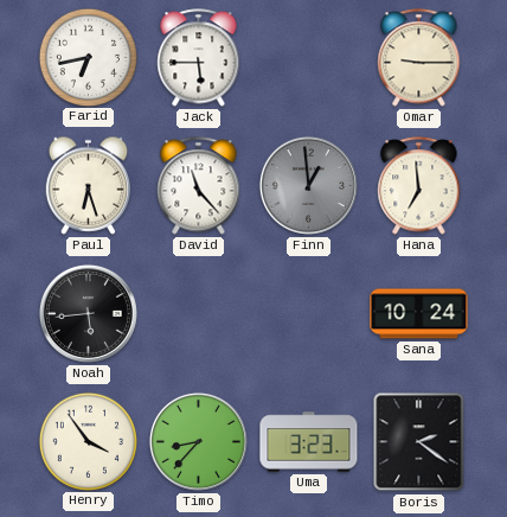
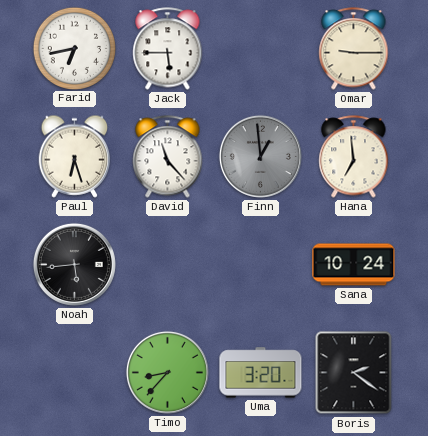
Henry: 3:54 -> none
Uma: 3:23 -> 3:20
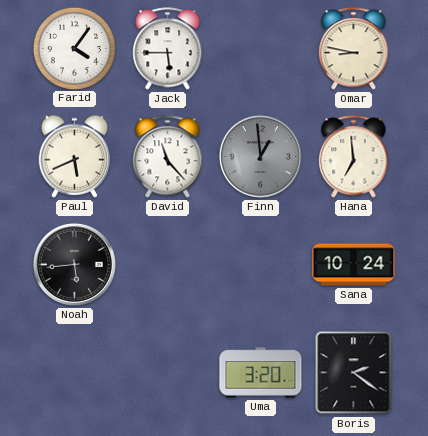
Farid: 6:43 -> 4:06
Omar: 9:15 -> 8:47
Paul: 6:27 -> 5:41
Timo: 8:37 -> none
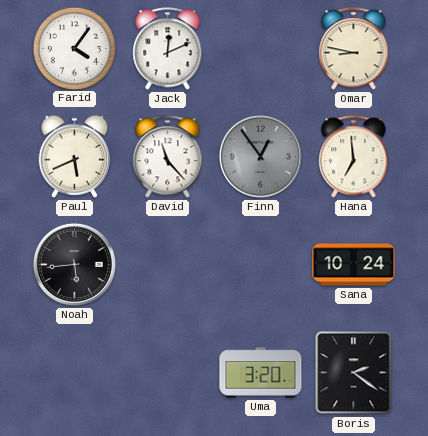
Jack: 5:45 -> 12:11
Finn: 12:59 -> 12:54
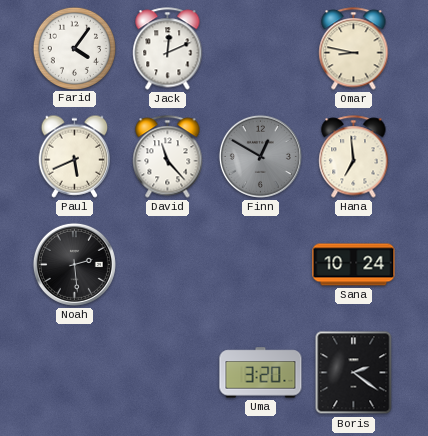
Finn: 12:54 -> 12:50
Noah: 5:44 -> 2:29
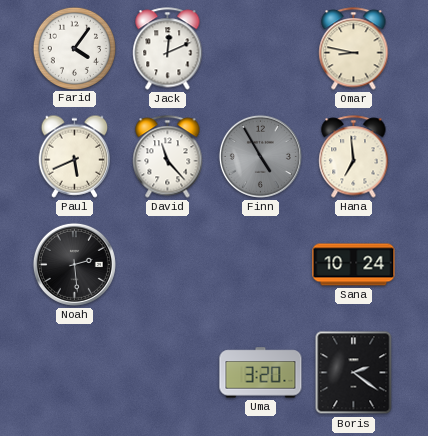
Finn: 12:50 -> 4:55
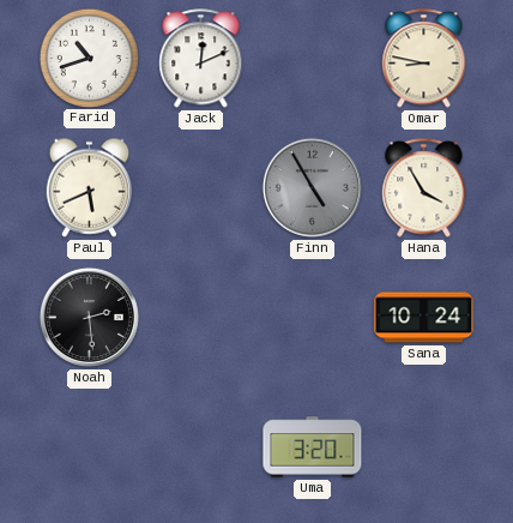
Farid: 4:06 -> 10:42
David: 11:23 -> none
Hana: 6:59 -> 3:55
Boris: 2:21 -> none
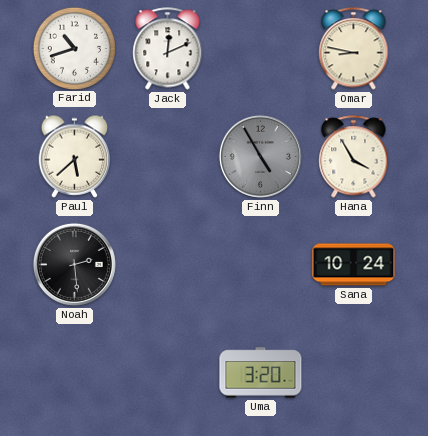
Paul: 5:41 -> 5:38
